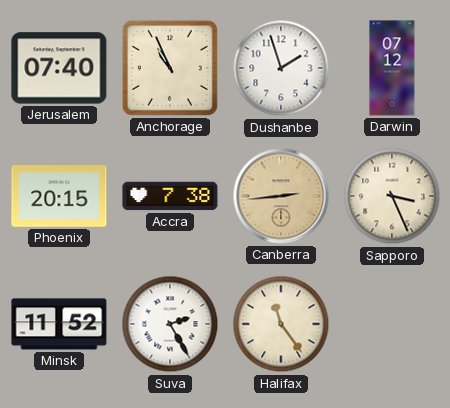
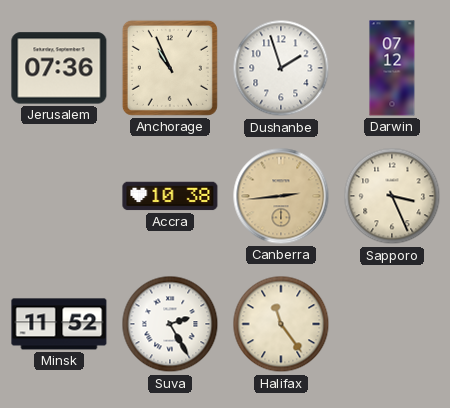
Jerusalem: 07:40 -> 07:36
Phoenix: 20:15 -> none
Accra: 7:38 -> 10:38
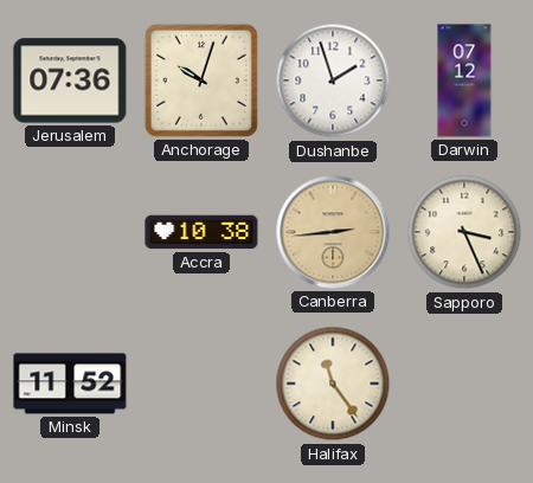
Anchorage: 10:56 -> 10:03
Suva: 2:25 -> none
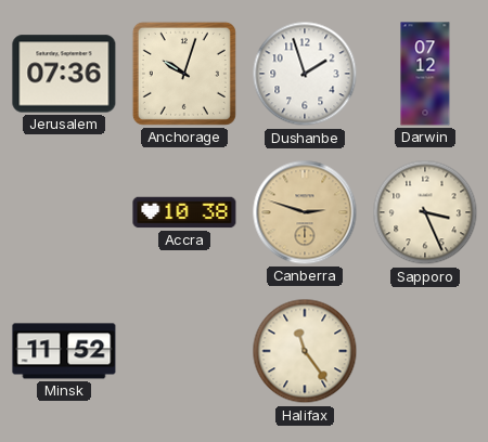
Canberra: 2:44 -> 2:48
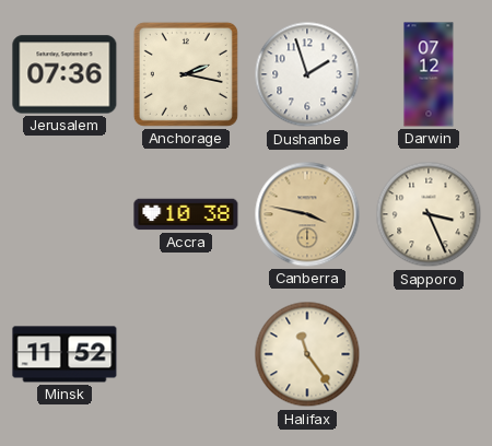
Anchorage: 10:03 -> 2:17
Canberra: 2:48 -> 3:47
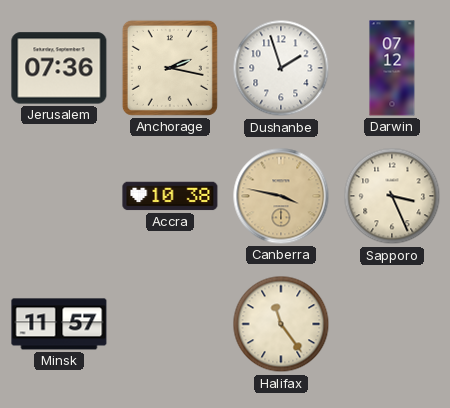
Minsk: 11:52 -> 11:57
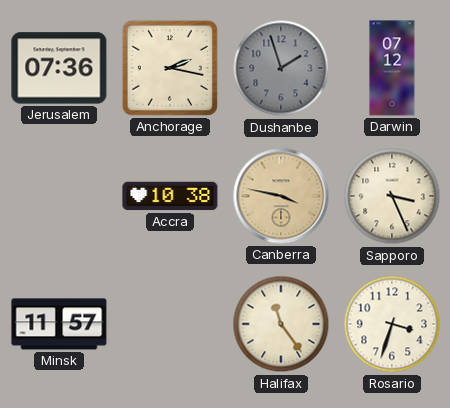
Dushanbe dial: white -> grey
Rosario: none -> 3:33
